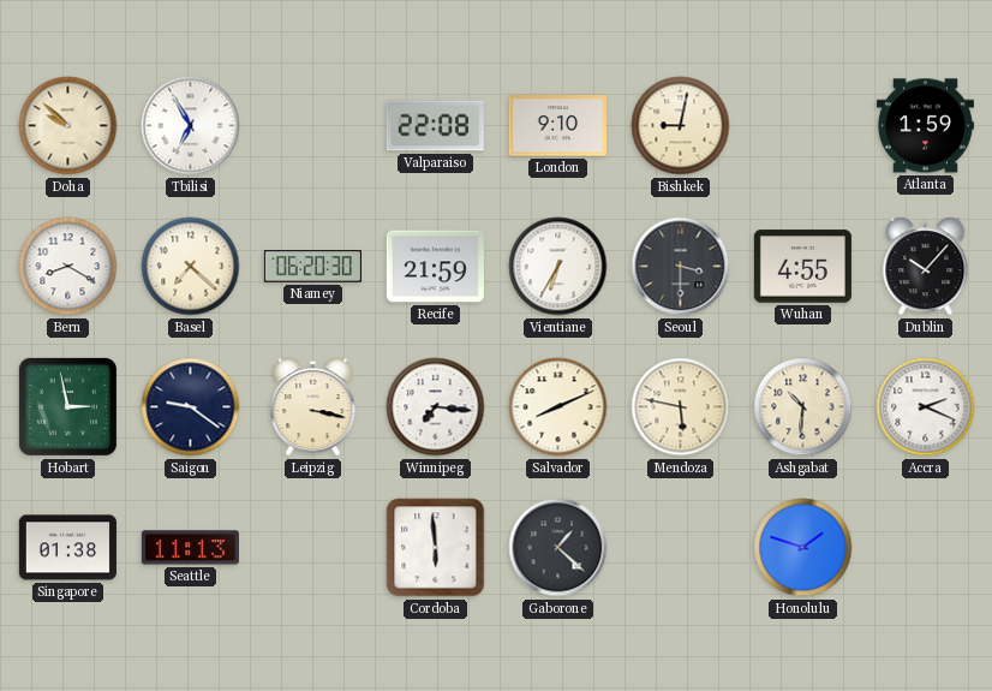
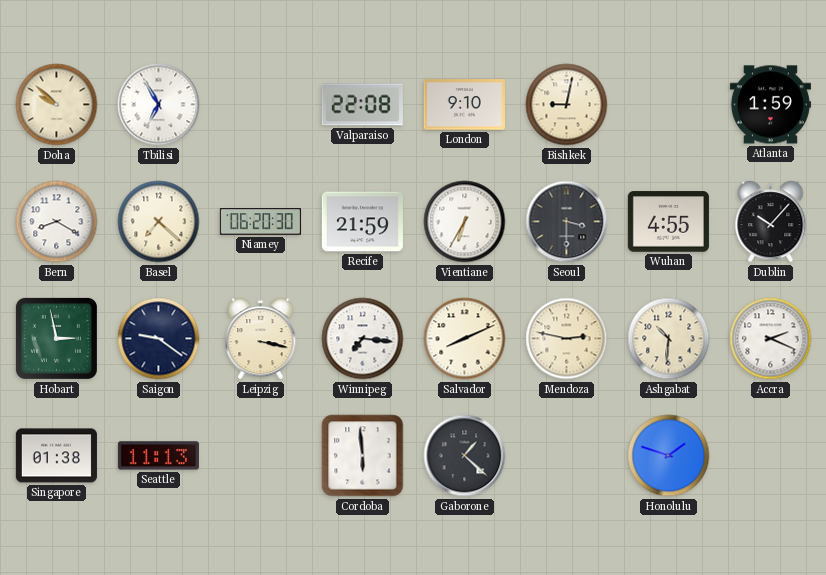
Mendoza: 5:47 -> 2:47
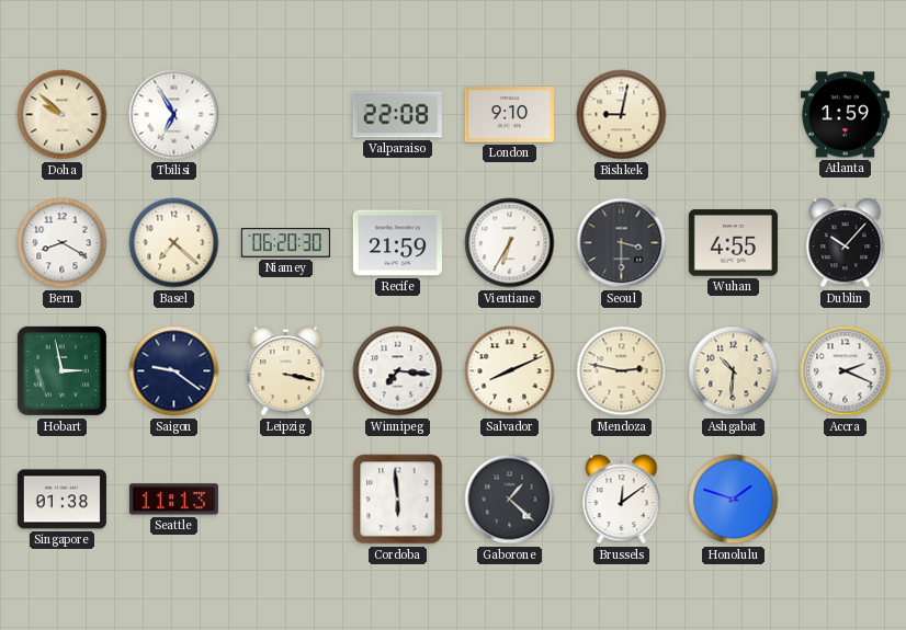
Brussels: none -> 12:09
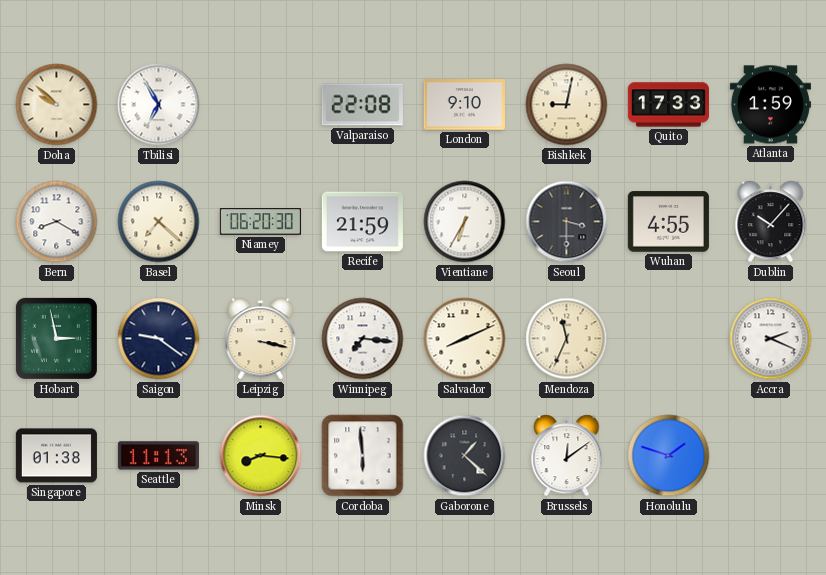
Quito: none -> 17:33
Mendoza: 2:47 -> 11:34
Ashgabat: 10:31 -> none
Minsk: none -> 8:16
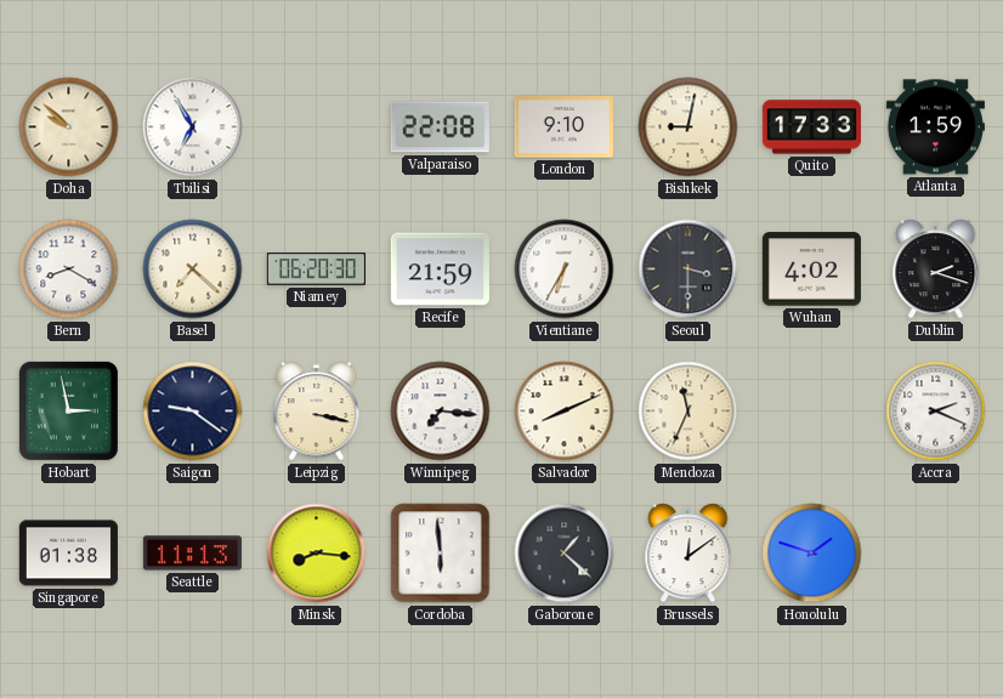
Wuhan: 4:55 -> 4:02
Dublin: 10:07 -> 2:18
